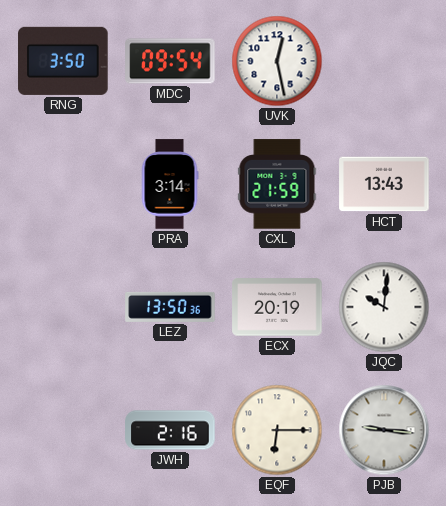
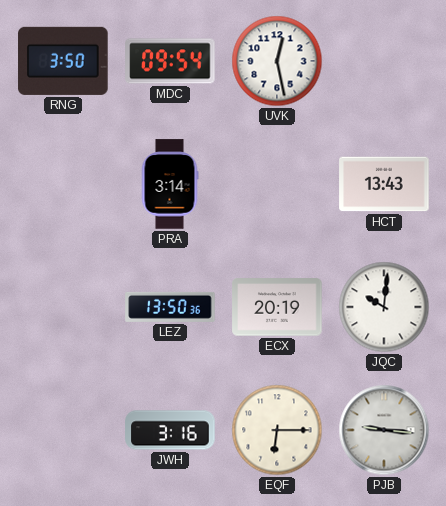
CXL: 21:59 -> none
JWH: 2:16 -> 3:16
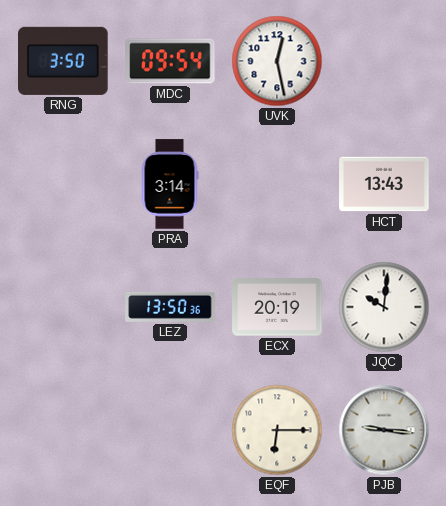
JWH: 3:16 -> none
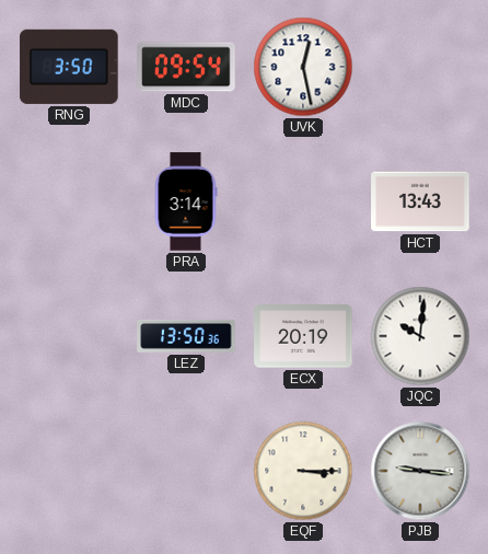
EQF: 6:15 -> 3:15
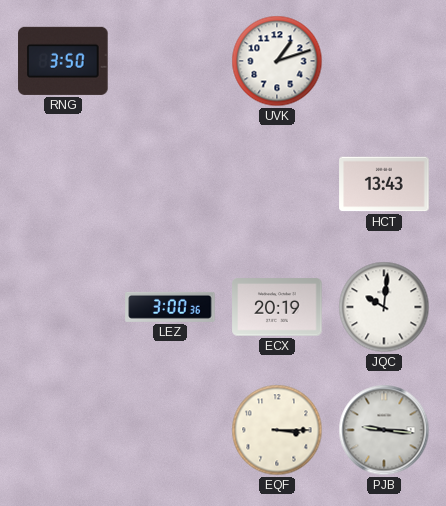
MDC: 09:54 -> none
UVK: 12:28 -> 1:12
PRA: 3:14 -> none
LEZ: 13:50 -> 3:00
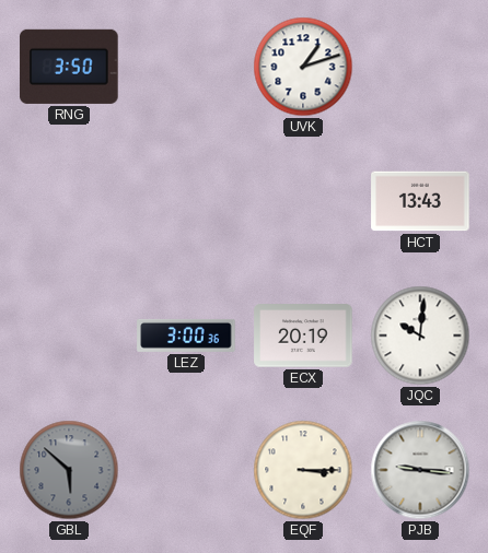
GBL: none -> 5:52
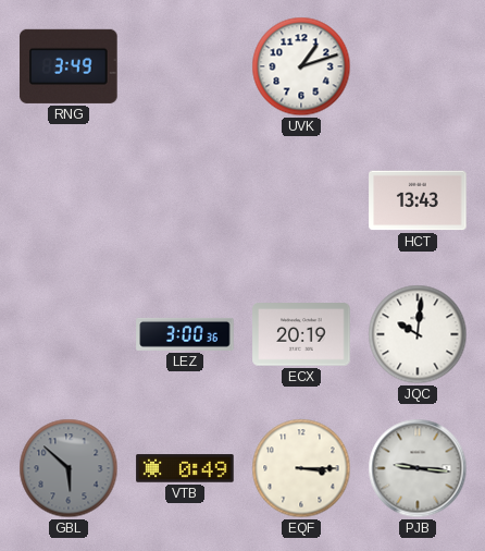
RNG: 3:50 -> 3:49
VTB: none -> 0:49
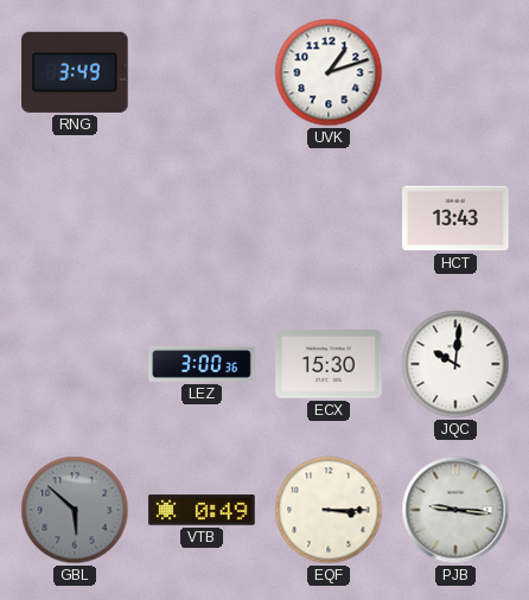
ECX: 20:19 -> 15:30
